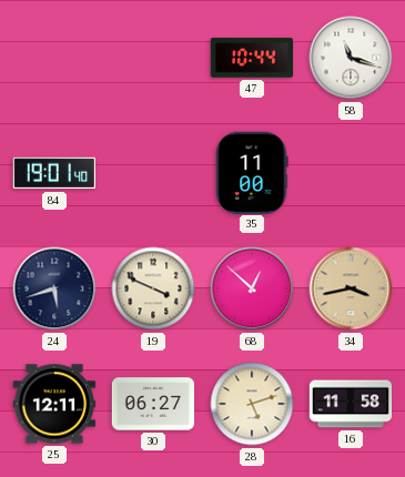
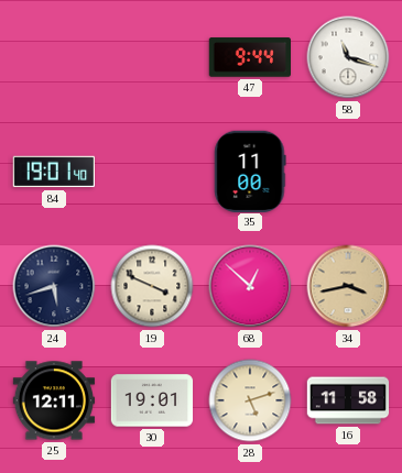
47: 10:44 -> 9:44
30: 06:27 -> 19:01
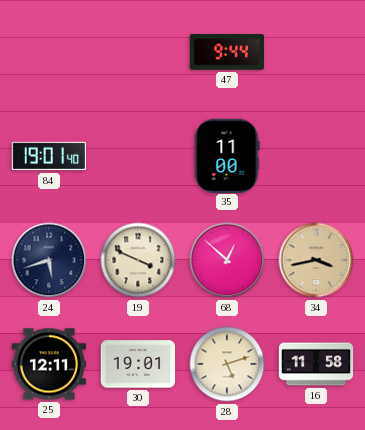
58: 11:18 -> none
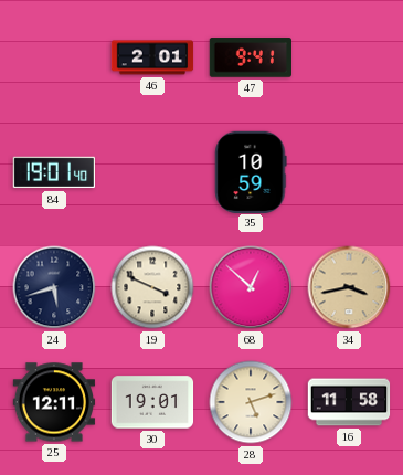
46: none -> 2:01
47: 9:44 -> 9:41
35: 11:00 -> 10:59
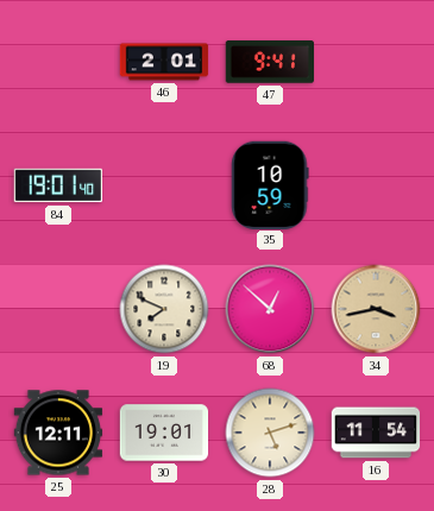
24: 5:42 -> none
19: 3:49 -> 7:49
16: 11:58 -> 11:54
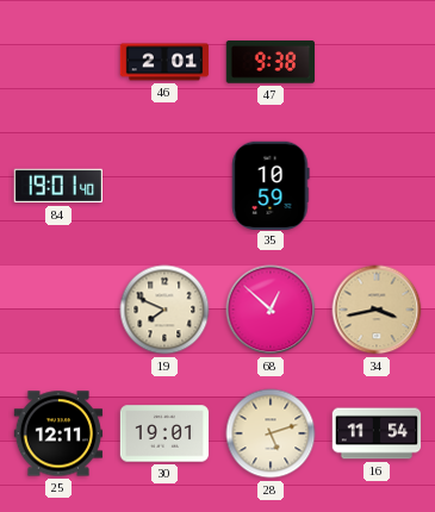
47: 9:41 -> 9:38
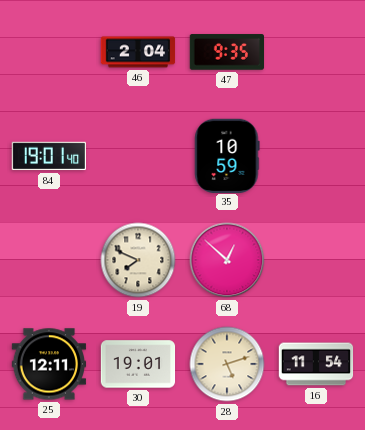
46: 2:01 -> 2:04
47: 9:38 -> 9:35
34: 3:43 -> none
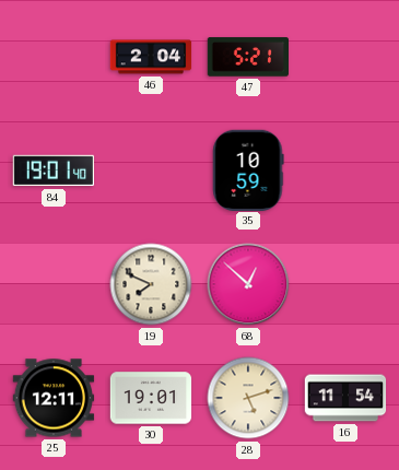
47: 9:35 -> 5:21
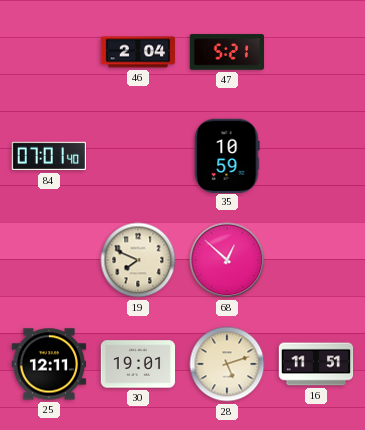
84: 19:01 -> 07:01
16: 11:54 -> 11:51
